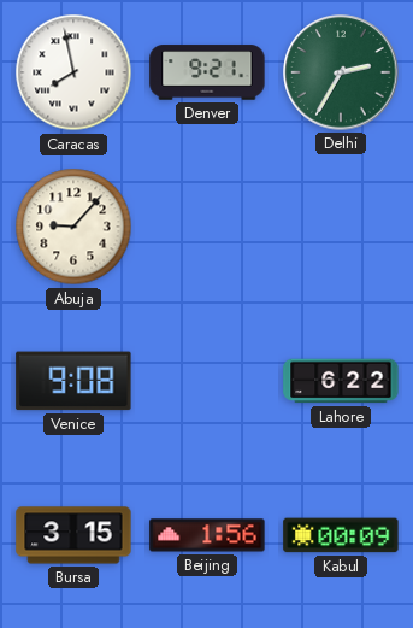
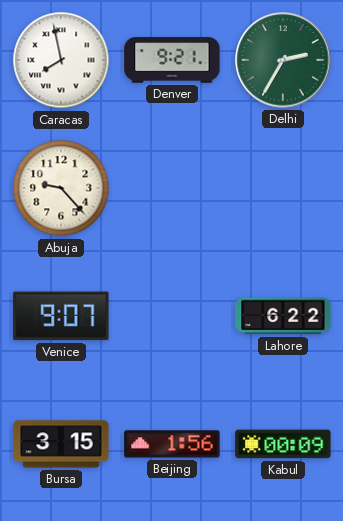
Abuja: 9:07 -> 9:23
Venice: 9:08 -> 9:07
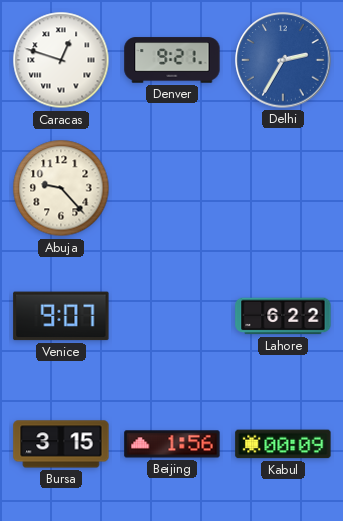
Caracas: 7:58 -> 12:48
Delhi dial: green -> blue
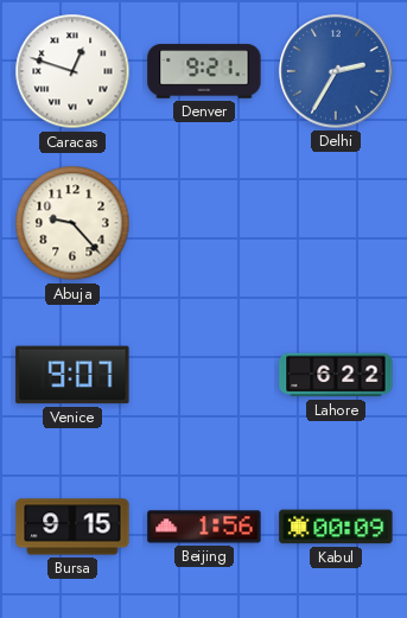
Bursa: 3:15 -> 9:15
